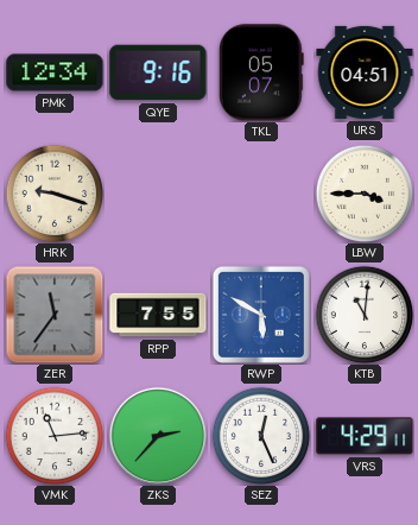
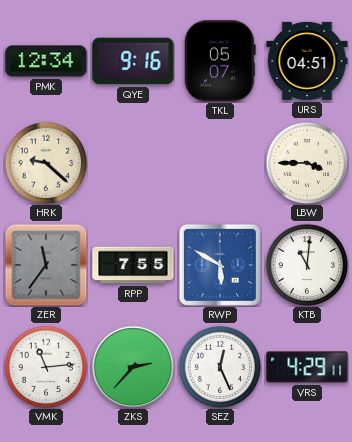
HRK: 9:18 -> 9:22
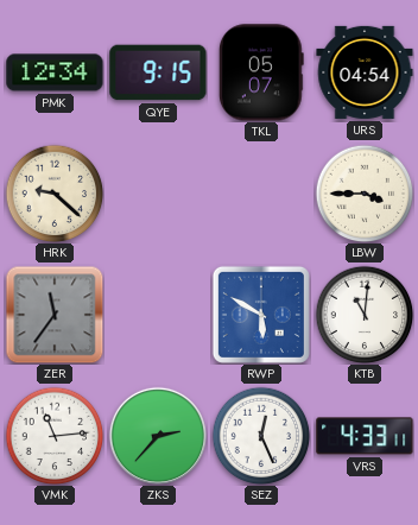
QYE: 9:16 -> 9:15
URS: 04:51 -> 04:54
RPP: 7:55 -> none
VRS: 4:29 -> 4:33
